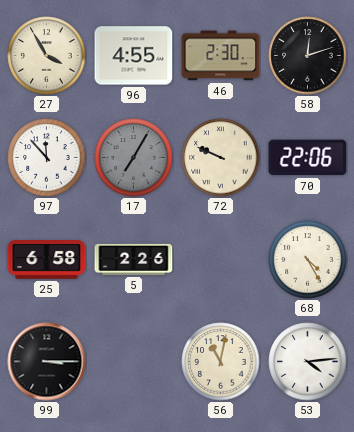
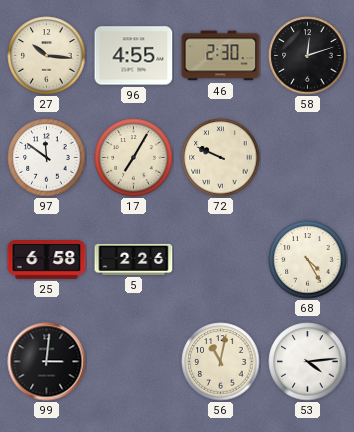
27: 3:55 -> 10:16
97: 11:53 -> 11:51
17 dial: grey -> cream
70: 22:06 -> none
99: 3:15 -> 3:01
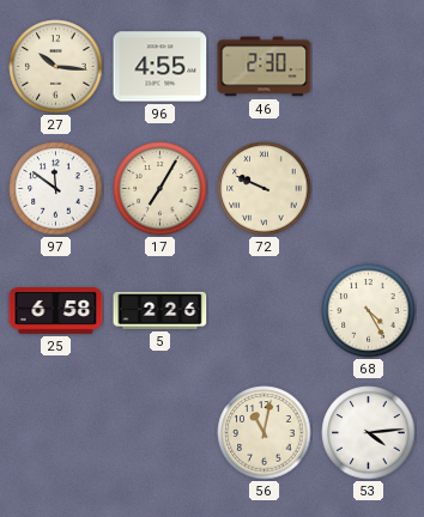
58: 12:12 -> none
99: 3:01 -> none
